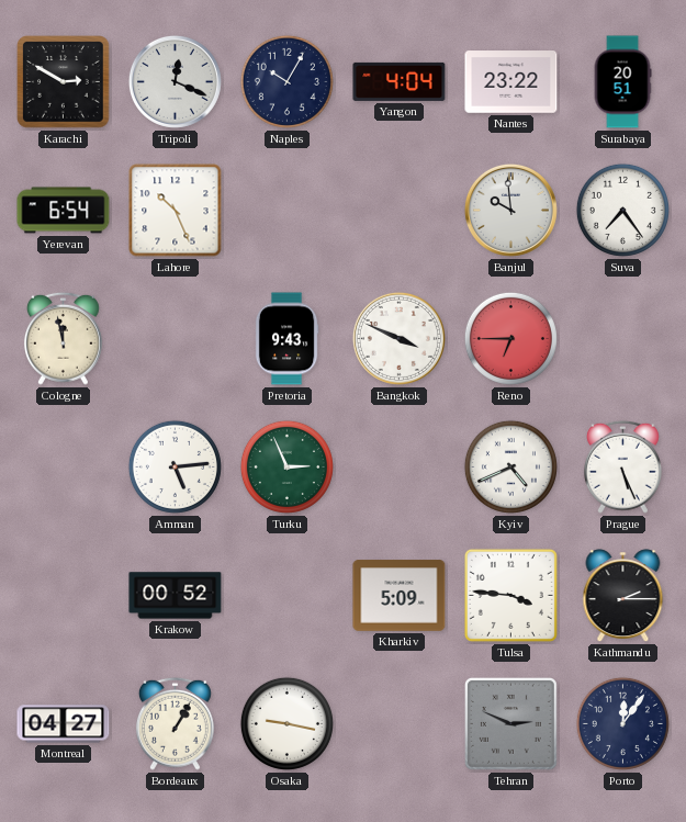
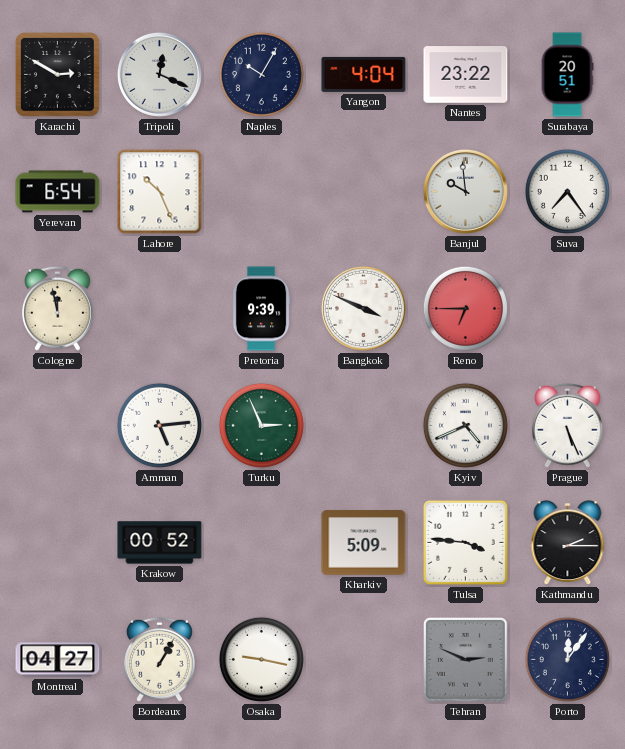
Pretoria: 9:43 -> 9:39
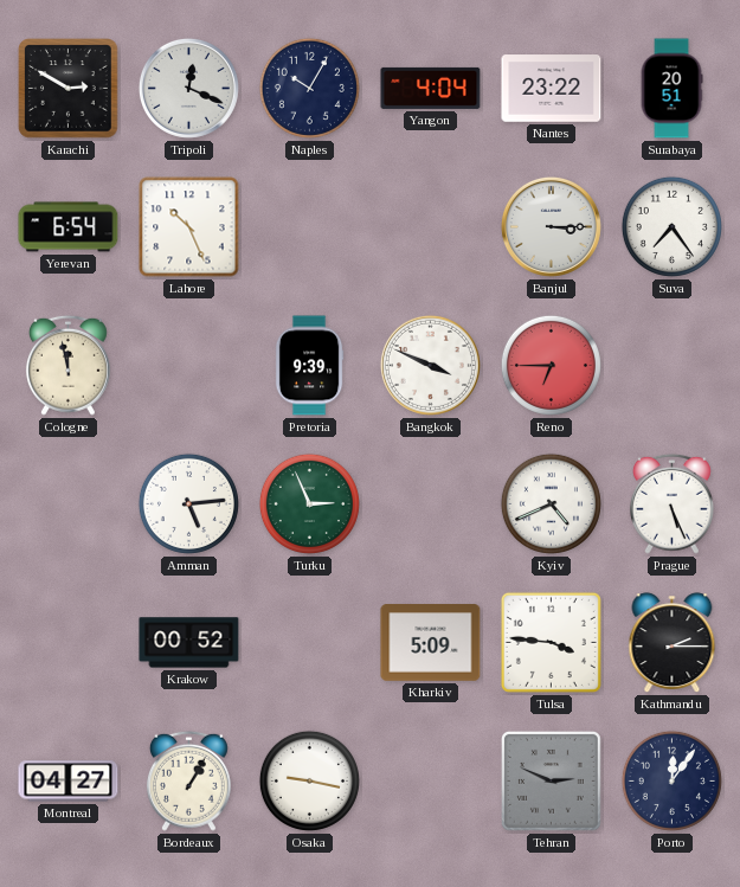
Banjul: 9:59 -> 3:15
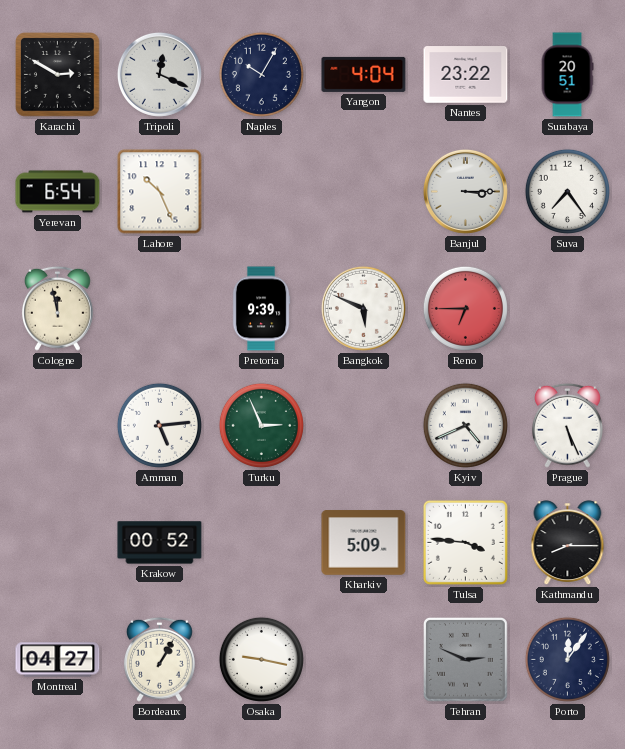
Bangkok: 3:49 -> 5:49
Kathmandu: 2:15 -> 8:15
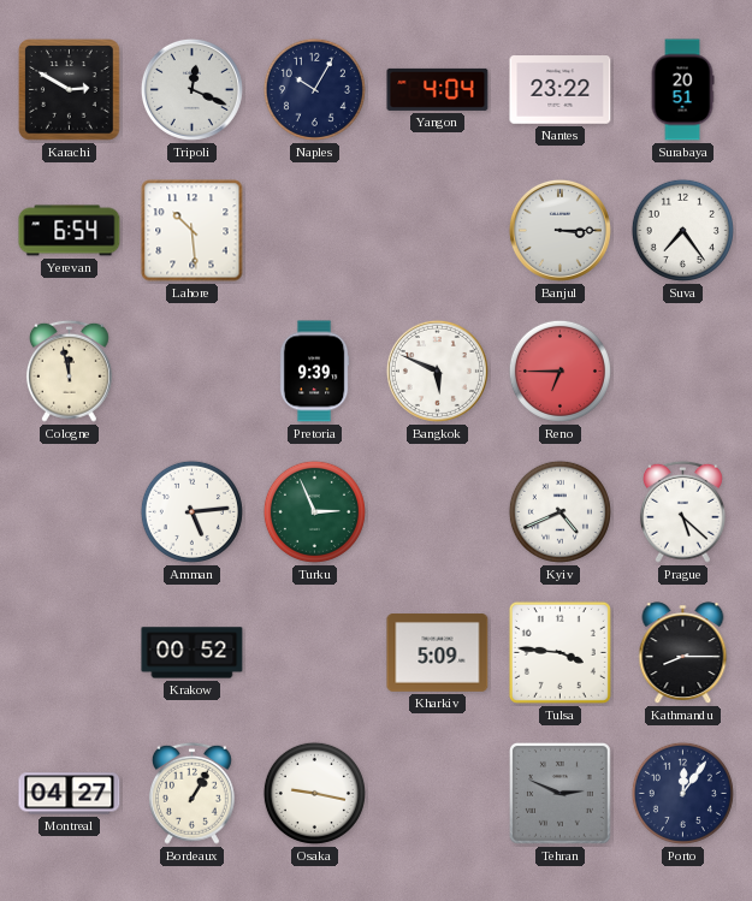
Lahore: 10:26 -> 10:29
Prague: 5:26 -> 5:22
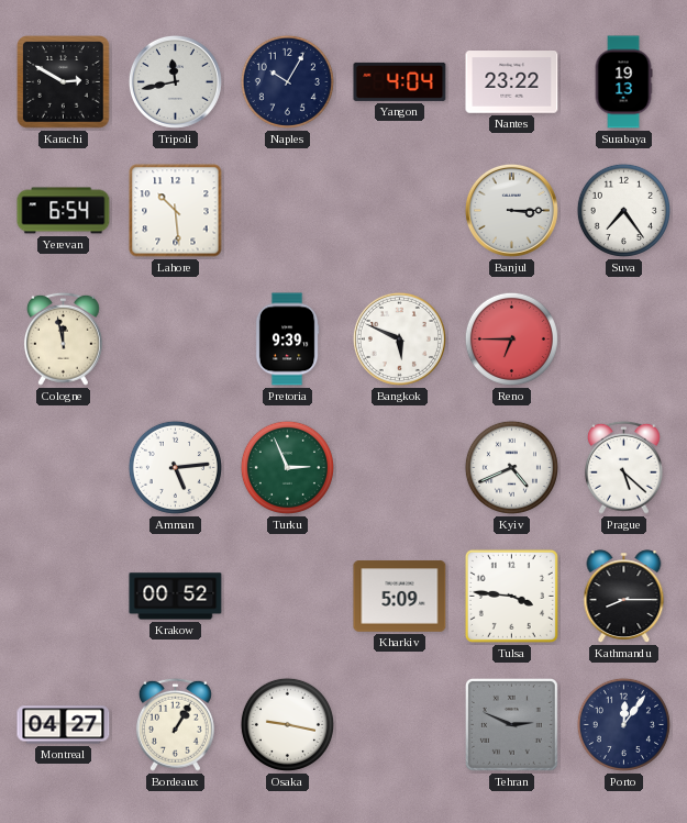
Tripoli: 12:19 -> 11:43
Surabaya: 20:51 -> 19:13
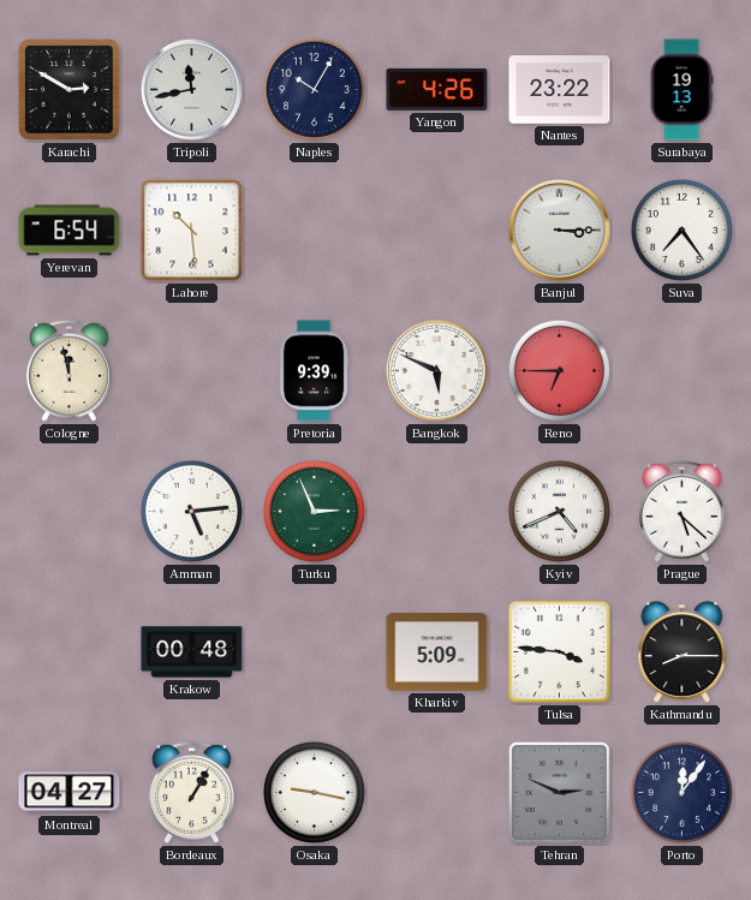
Yangon: 4:04 -> 4:26
Krakow: 00:52 -> 00:48
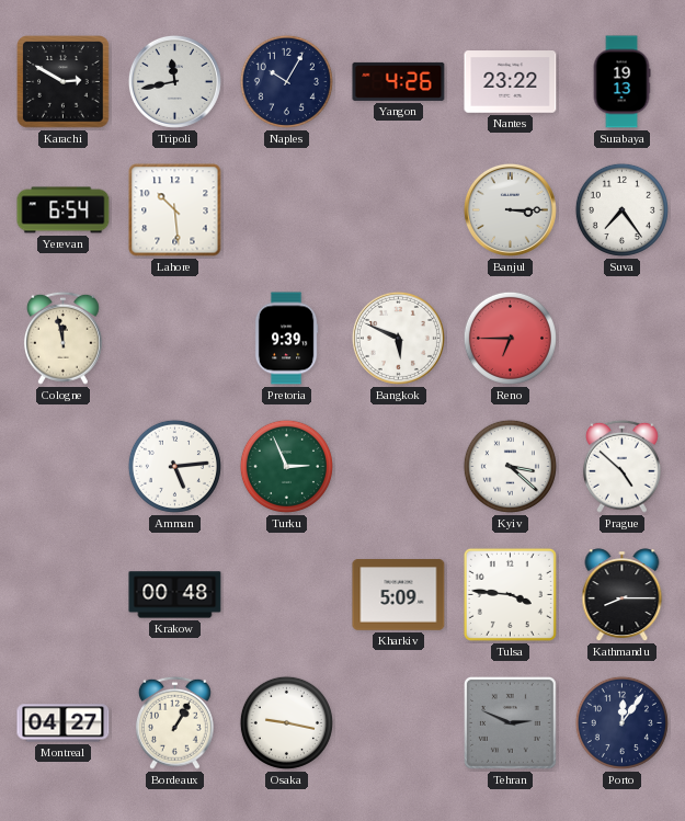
Kyiv: 4:41 -> 3:22
Prague: 5:22 -> 4:52
